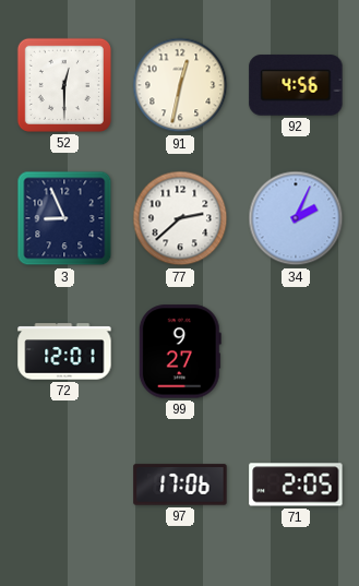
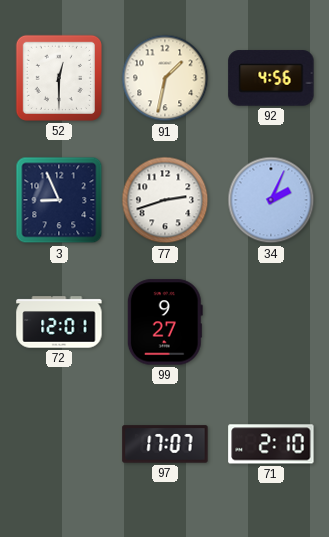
91: 12:32 -> 1:32
77: 2:38 -> 2:42
97: 17:06 -> 17:07
71: 2:05 -> 2:10
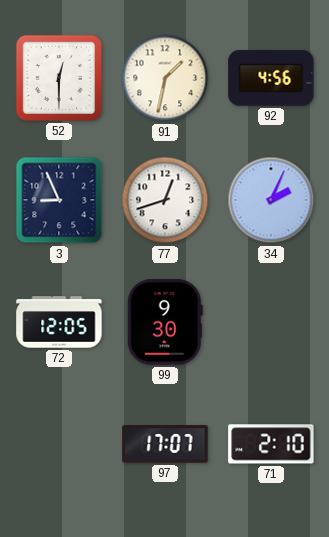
77: 2:42 -> 12:42
72: 12:01 -> 12:05
99: 9:27 -> 9:30
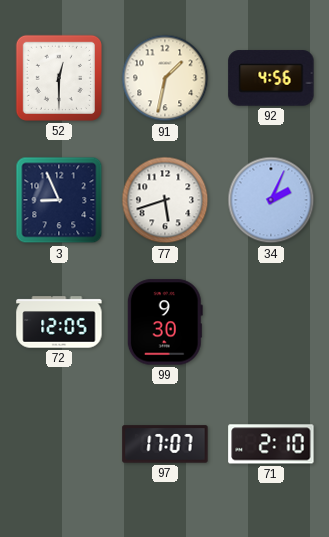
77: 12:42 -> 5:42
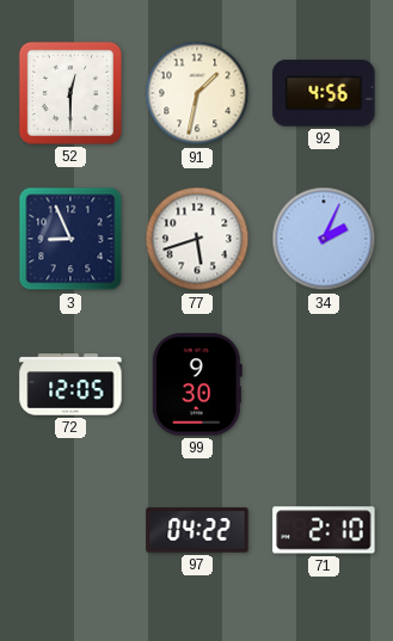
97: 17:07 -> 04:22
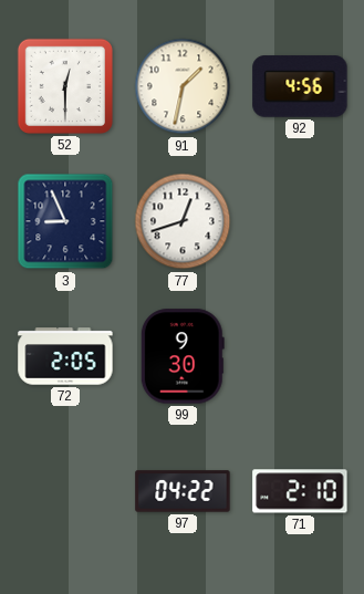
77: 5:42 -> 12:42
34: 2:04 -> none
72: 12:05 -> 2:05
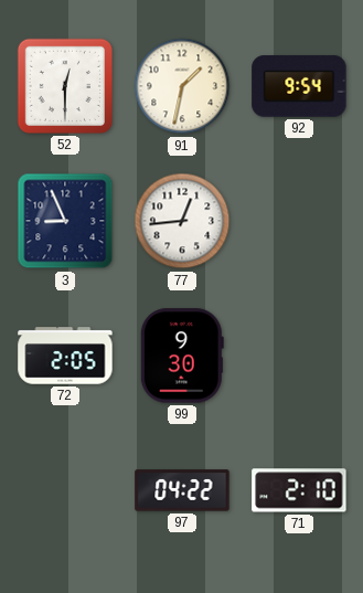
92: 4:56 -> 9:54
77: 12:42 -> 12:44
